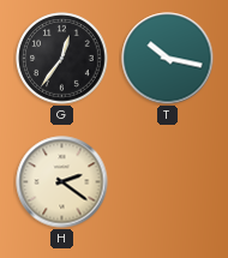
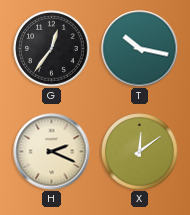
H: 2:21 -> 2:19
X: none -> 12:09
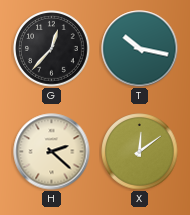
G: 12:36 -> 12:37
H: 2:19 -> 2:22
